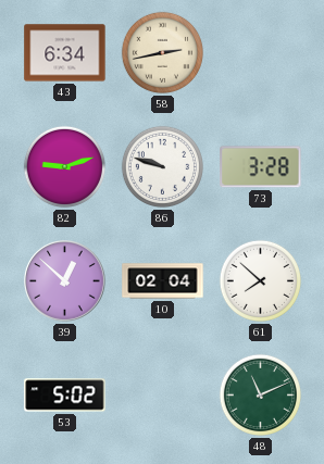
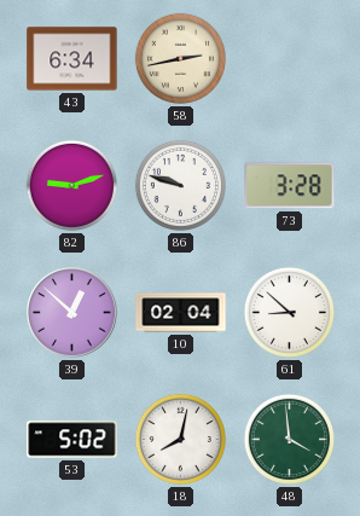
61: 7:52 -> 8:52
18: none -> 8:02
48: 11:11 -> 3:59
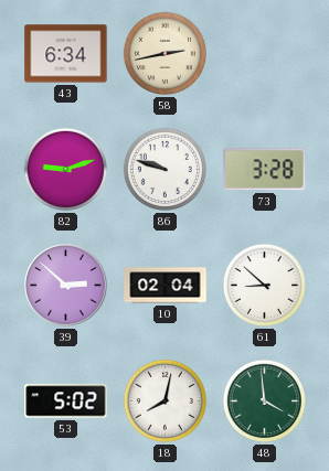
39: 12:52 -> 2:52
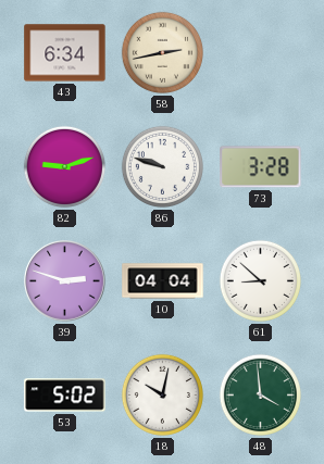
39: 2:52 -> 2:48
10: 02:04 -> 04:04
18: 8:02 -> 10:02
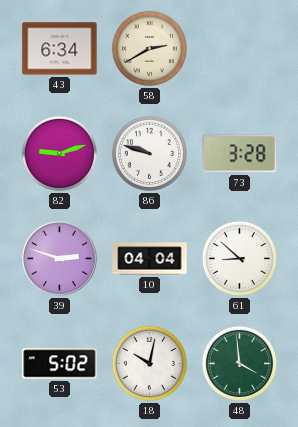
58: 2:43 -> 2:40
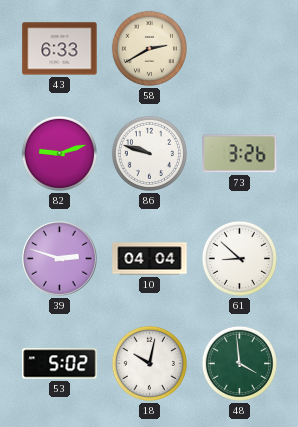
43: 6:34 -> 6:33
73: 3:28 -> 3:26
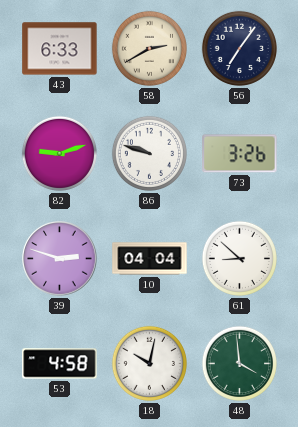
56: none -> 7:06
53: 5:02 -> 4:58
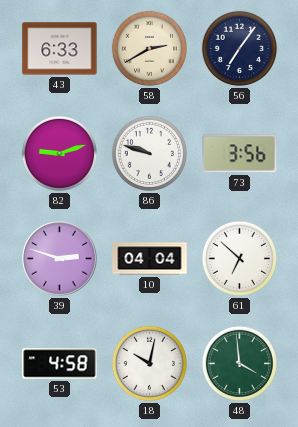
73: 3:26 -> 3:56
61: 8:52 -> 6:52
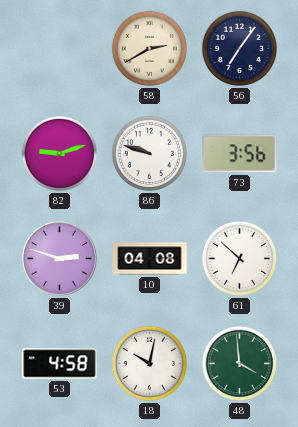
43: 6:33 -> none
10: 04:04 -> 04:08
